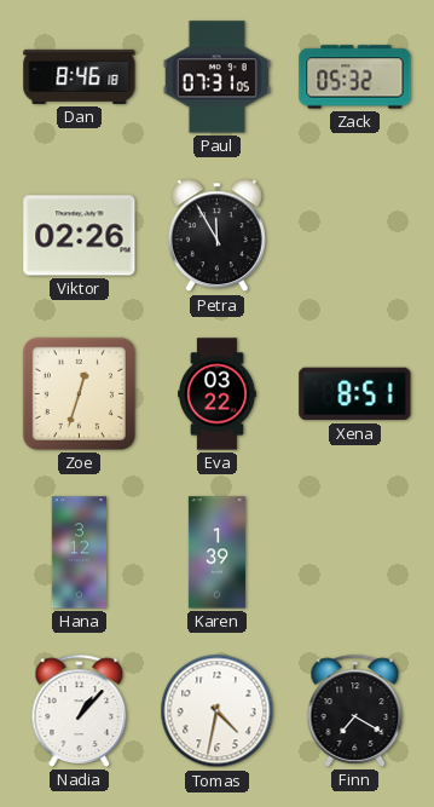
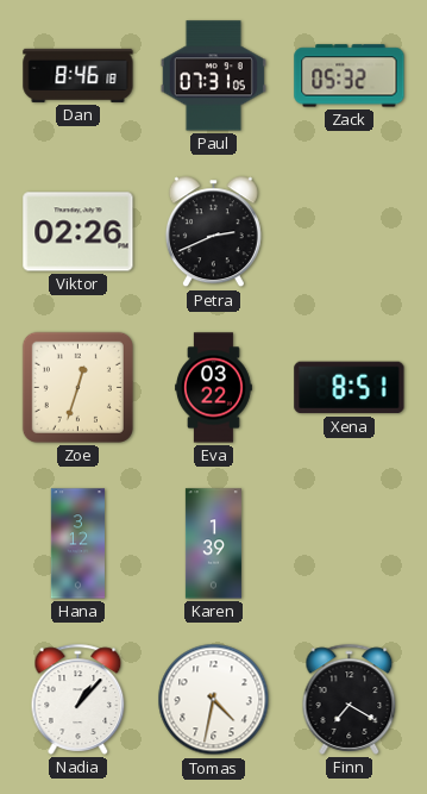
Petra: 11:55 -> 2:41
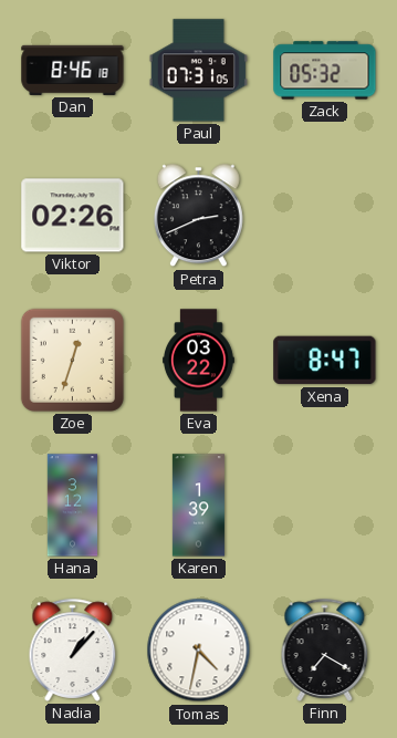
Xena: 8:51 -> 8:47
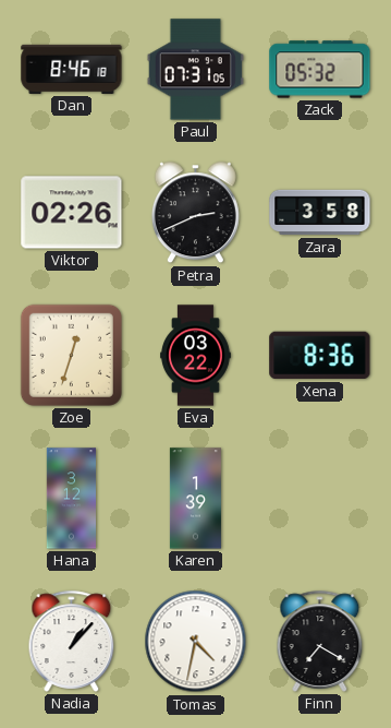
Zara: none -> 3:58
Xena: 8:47 -> 8:36
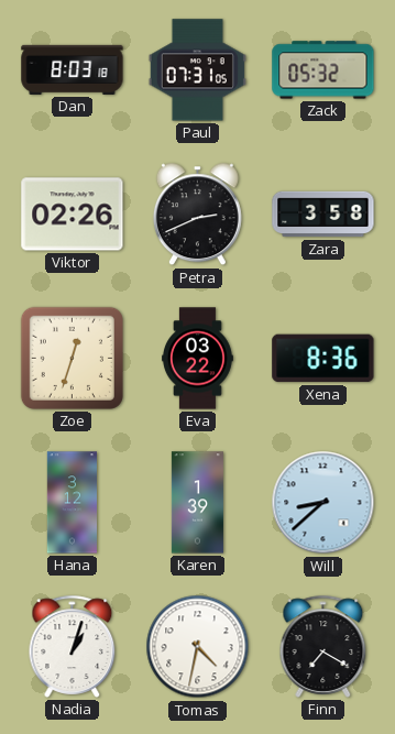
Dan: 8:46 -> 8:03
Will: none -> 8:38
Nadia: 1:07 -> 1:03
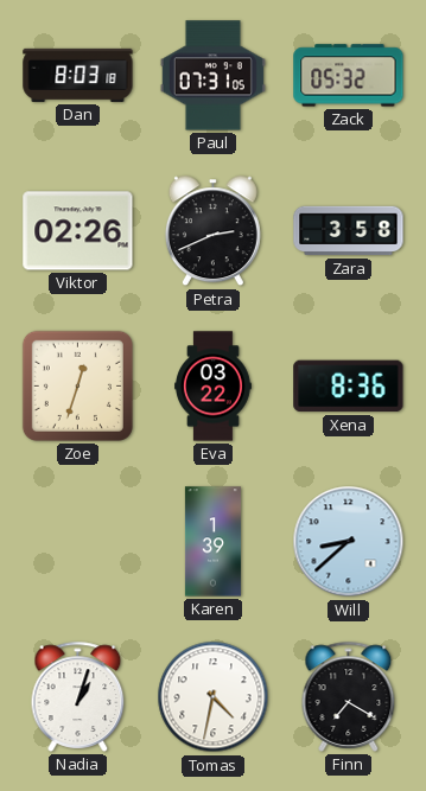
Hana: 3:12 -> none
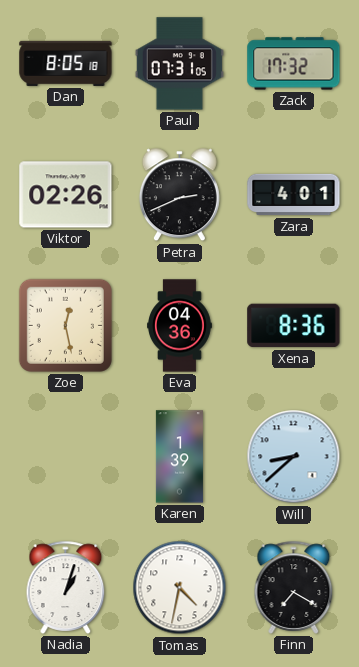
Dan: 8:03 -> 8:05
Zack: 05:32 -> 17:32
Zara: 3:58 -> 4:01
Zoe: 12:33 -> 12:28
Eva: 03:22 -> 04:36
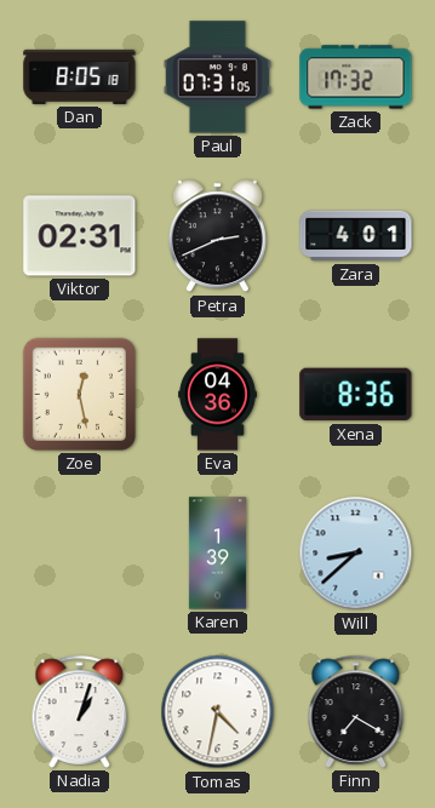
Viktor: 02:26 -> 02:31
